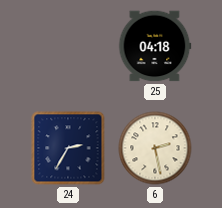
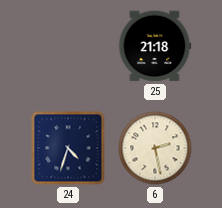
25: 04:18 -> 21:18
24: 2:35 -> 4:33
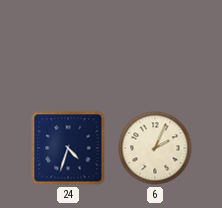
25: 21:18 -> none
6: 2:28 -> 2:04
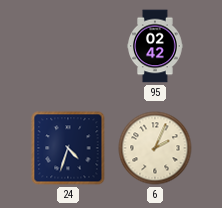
95: none -> 02:42
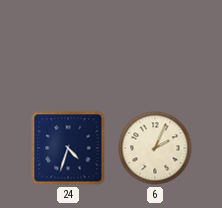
95: 02:42 -> none
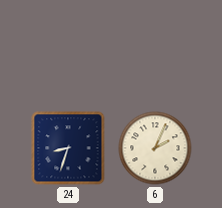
24: 4:33 -> 8:33
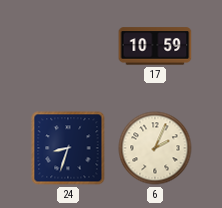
17: none -> 10:59
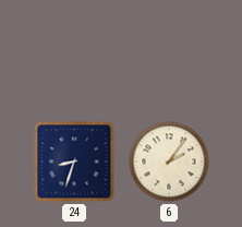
17: 10:59 -> none
6: 2:04 -> 2:06
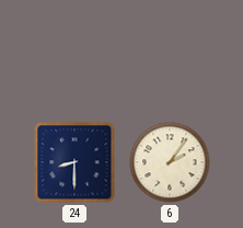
24: 8:33 -> 8:30
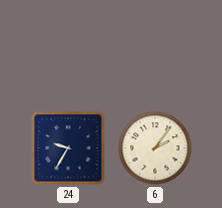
24: 8:30 -> 9:35
